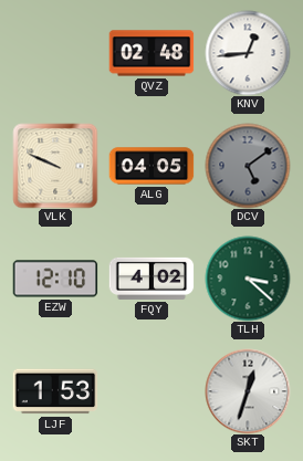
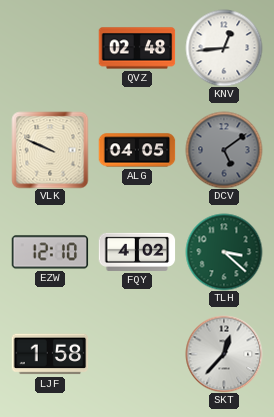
LJF: 1:53 -> 1:58
SKT: 12:33 -> 12:37
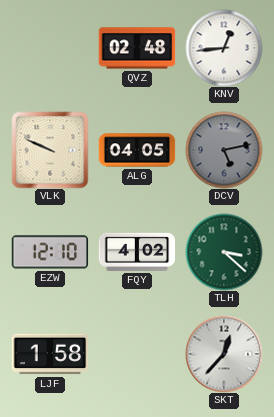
DCV: 5:09 -> 5:13
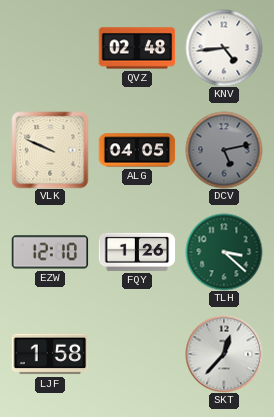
KNV: 12:44 -> 4:44
FQY: 4:02 -> 1:26
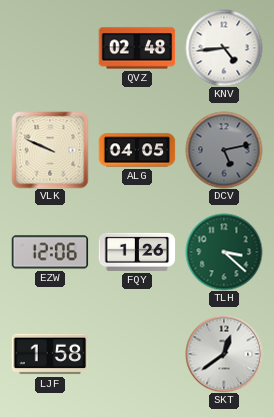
EZW: 12:10 -> 12:06
SKT: 12:37 -> 12:39
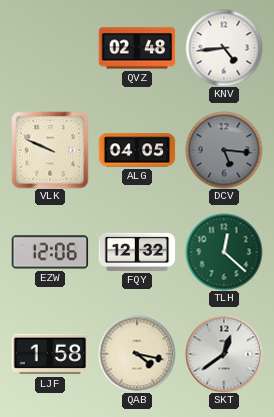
DCV: 5:13 -> 5:16
FQY: 1:26 -> 12:32
TLH: 3:22 -> 12:22
QAB: none -> 4:17
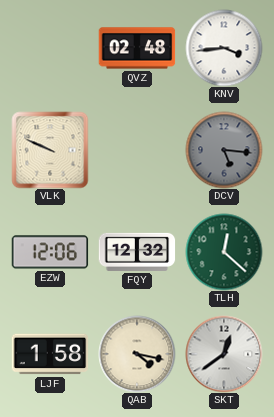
KNV: 4:44 -> 3:44
ALG: 04:05 -> none
